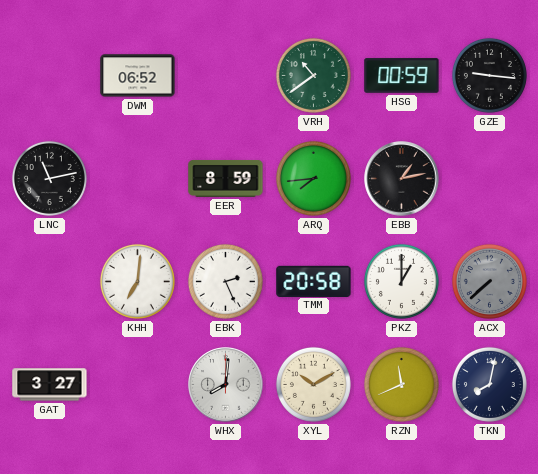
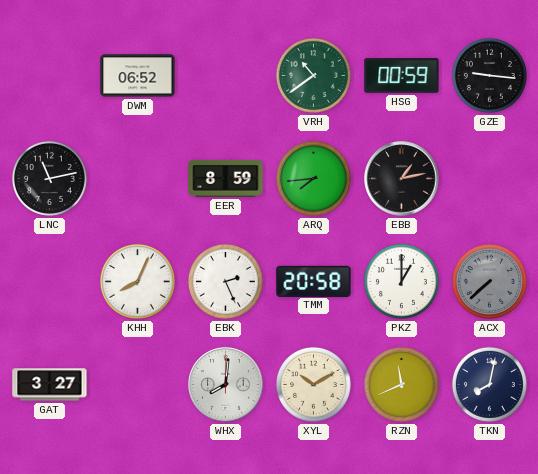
KHH: 7:01 -> 8:04
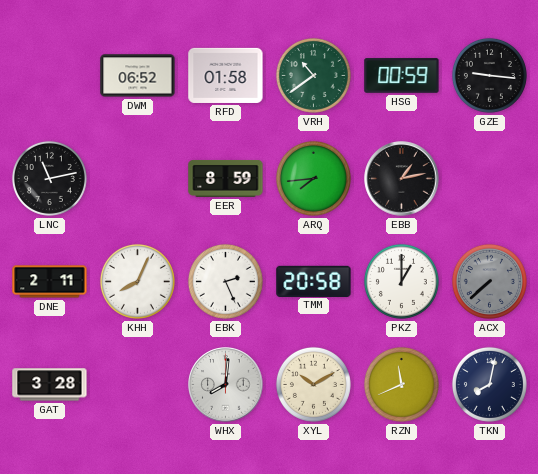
RFD: none -> 01:58
DNE: none -> 2:11
GAT: 3:27 -> 3:28
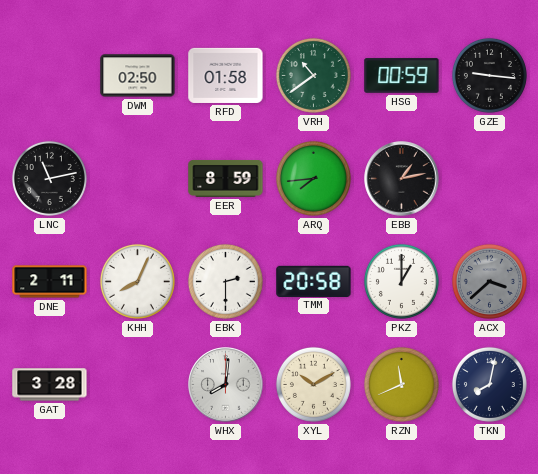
DWM: 06:52 -> 02:50
EBK: 2:26 -> 2:30
ACX: 7:38 -> 3:38
